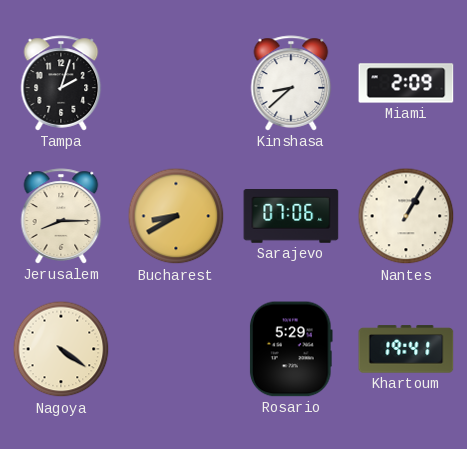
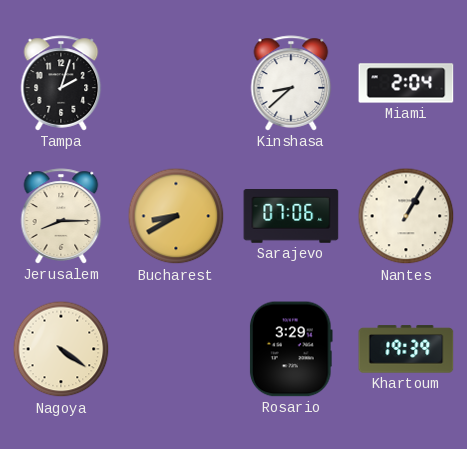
Miami: 2:09 -> 2:04
Rosario: 5:29 -> 3:29
Khartoum: 19:41 -> 19:39
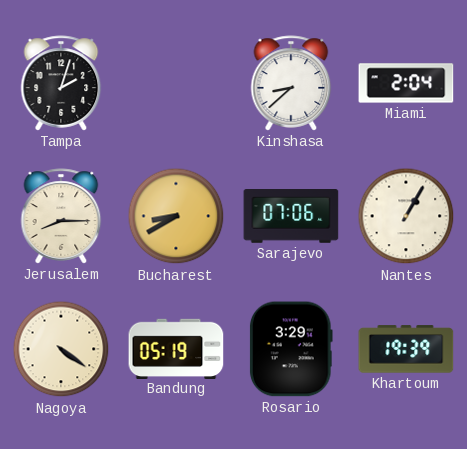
Bandung: none -> 05:19
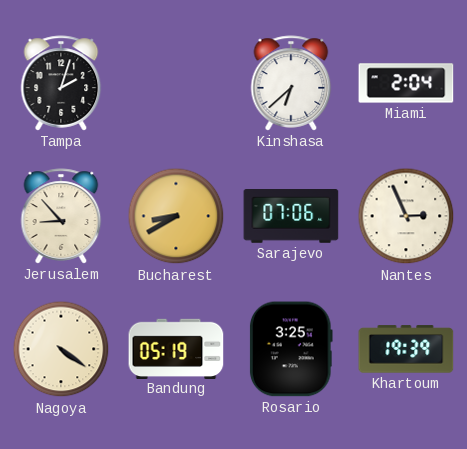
Kinshasa: 8:38 -> 6:38
Jerusalem: 8:15 -> 8:53
Nantes: 1:05 -> 2:56
Rosario: 3:29 -> 3:25
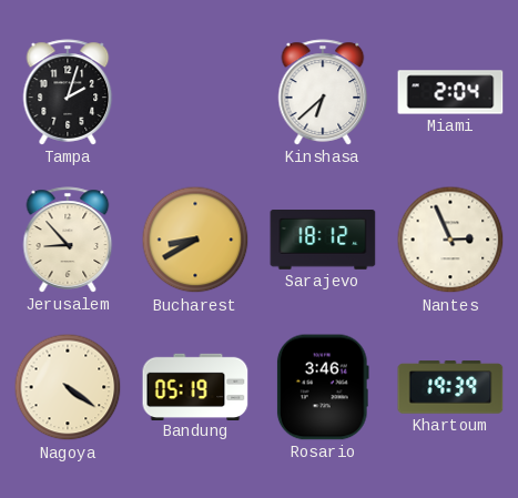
Sarajevo: 07:06 -> 18:12
Rosario: 3:25 -> 3:46
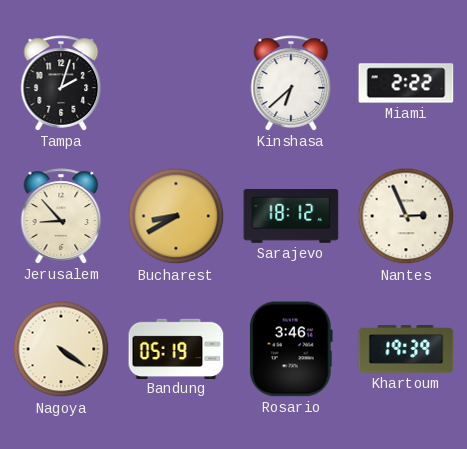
Miami: 2:04 -> 2:22
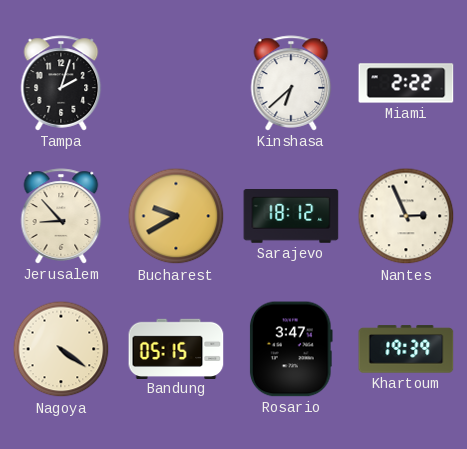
Bucharest: 8:40 -> 9:40
Bandung: 05:19 -> 05:15
Rosario: 3:46 -> 3:47
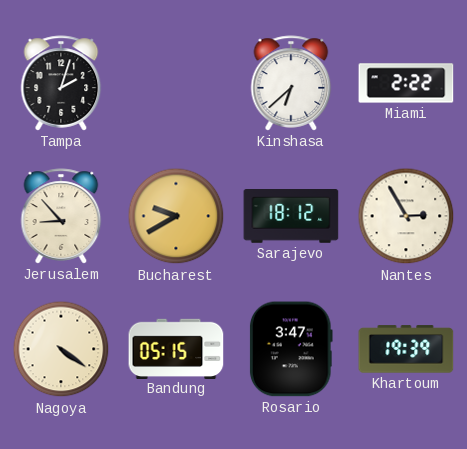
Nantes: 2:56 -> 2:55
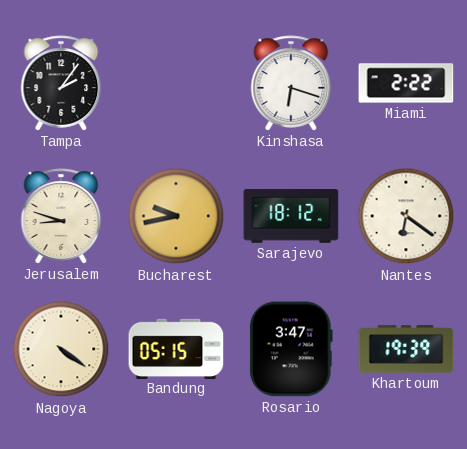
Tampa: 2:03 -> 2:06
Kinshasa: 6:38 -> 6:18
Jerusalem: 8:53 -> 8:48
Bucharest: 9:40 -> 9:43
Nantes: 2:55 -> 6:21
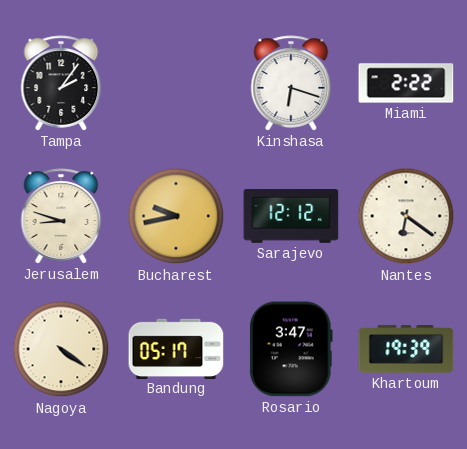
Sarajevo: 18:12 -> 12:12
Bandung: 05:15 -> 05:17
